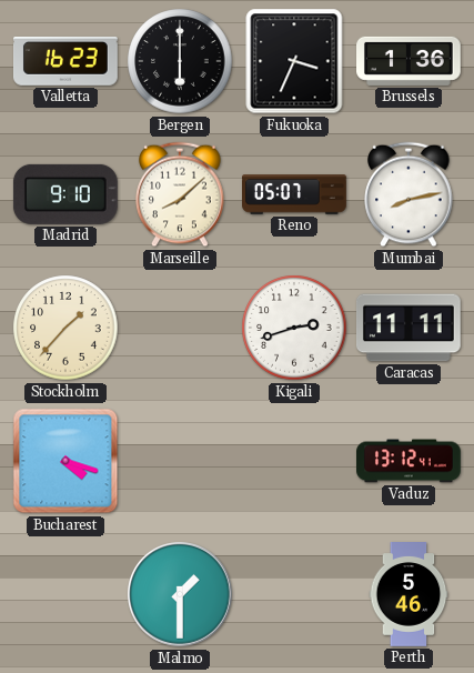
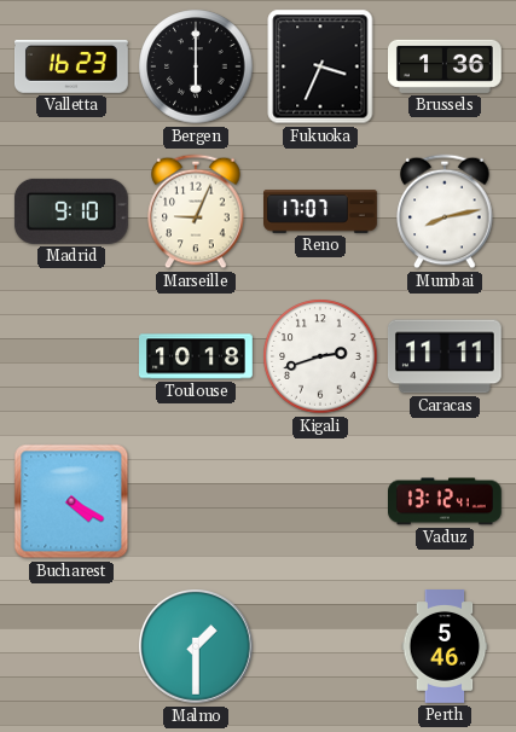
Marseille: 8:08 -> 9:04
Reno: 05:07 -> 17:07
Stockholm: 1:37 -> none
Toulouse: none -> 10:18
Bucharest: 4:18 -> 4:20
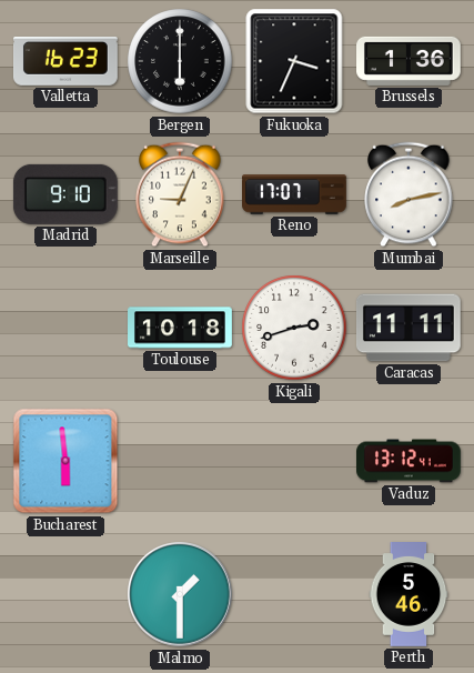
Bucharest: 4:20 -> 5:59
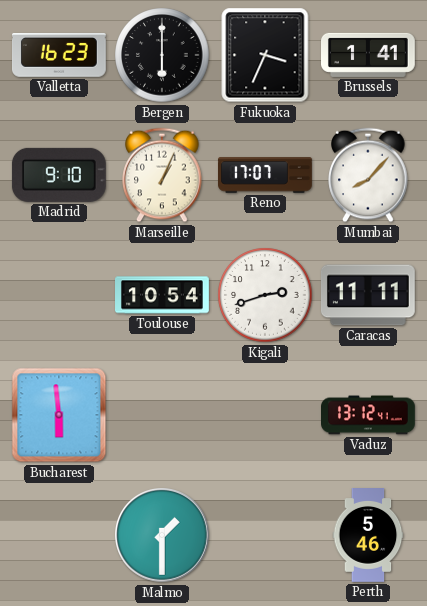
Brussels: 1:36 -> 1:41
Marseille: 9:04 -> 1:04
Mumbai: 8:13 -> 8:07
Toulouse: 10:18 -> 10:54
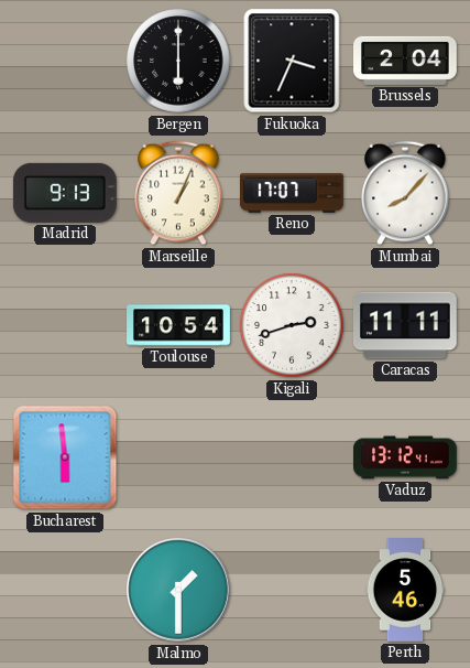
Valletta: 16:23 -> none
Brussels: 1:41 -> 2:04
Madrid: 9:10 -> 9:13
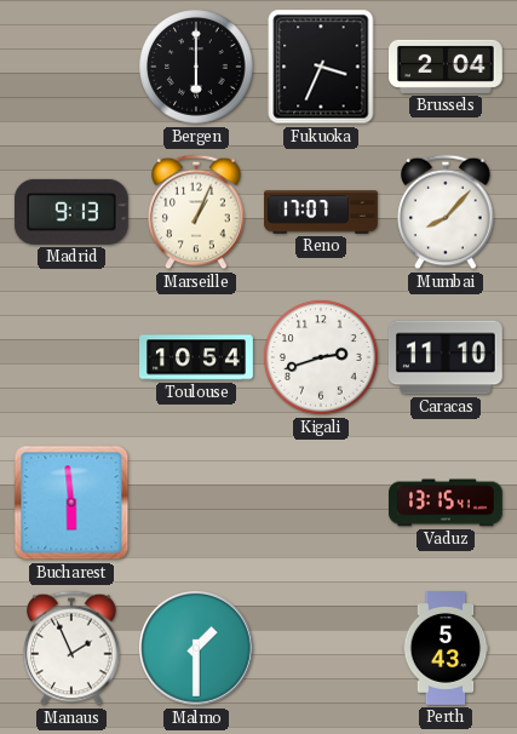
Caracas: 11:11 -> 11:10
Vaduz: 13:12 -> 13:15
Manaus: none -> 1:56
Perth: 5:46 -> 5:43
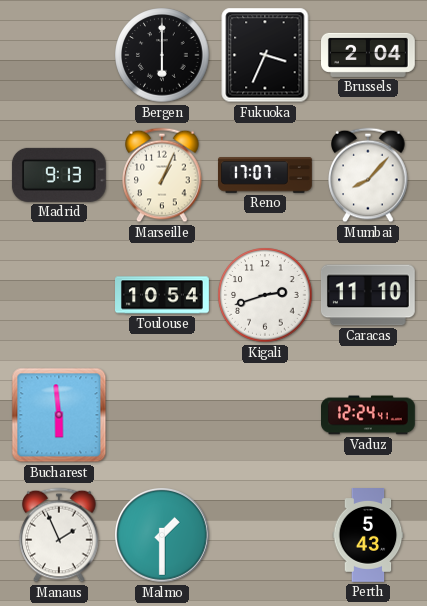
Vaduz: 13:15 -> 12:24
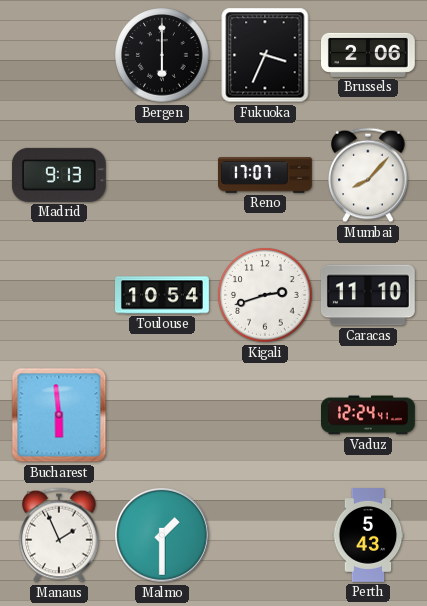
Brussels: 2:04 -> 2:06
Marseille: 1:04 -> none
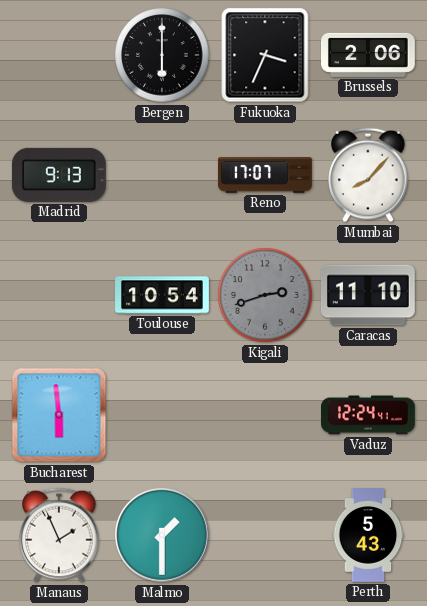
Kigali dial: white -> grey
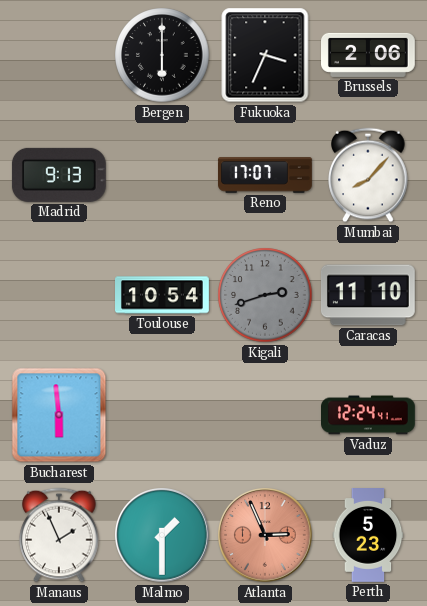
Atlanta: none -> 2:56
Perth: 5:43 -> 5:23
